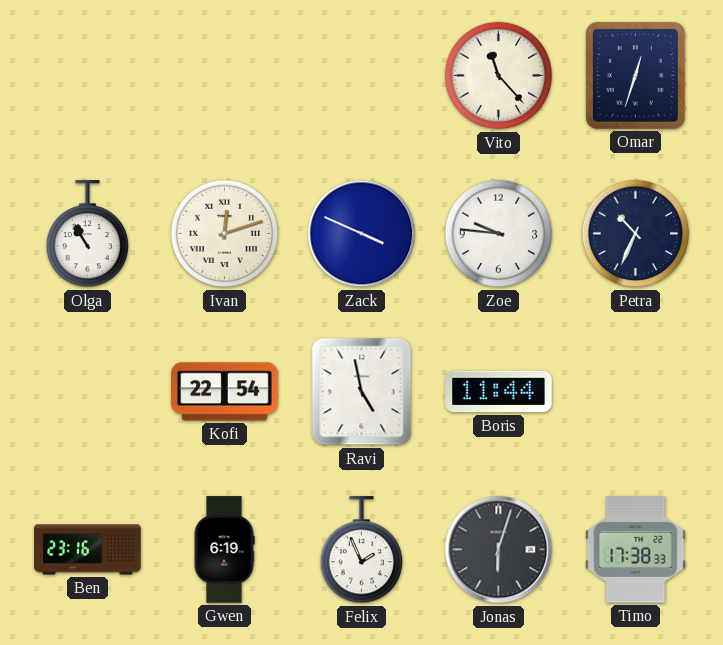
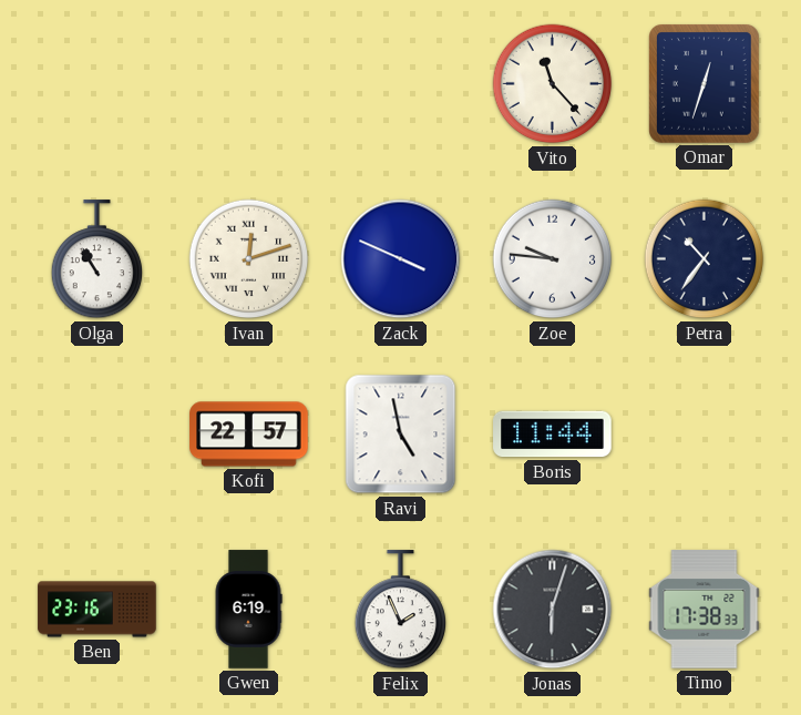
Petra: 10:34 -> 10:36
Kofi: 22:54 -> 22:57
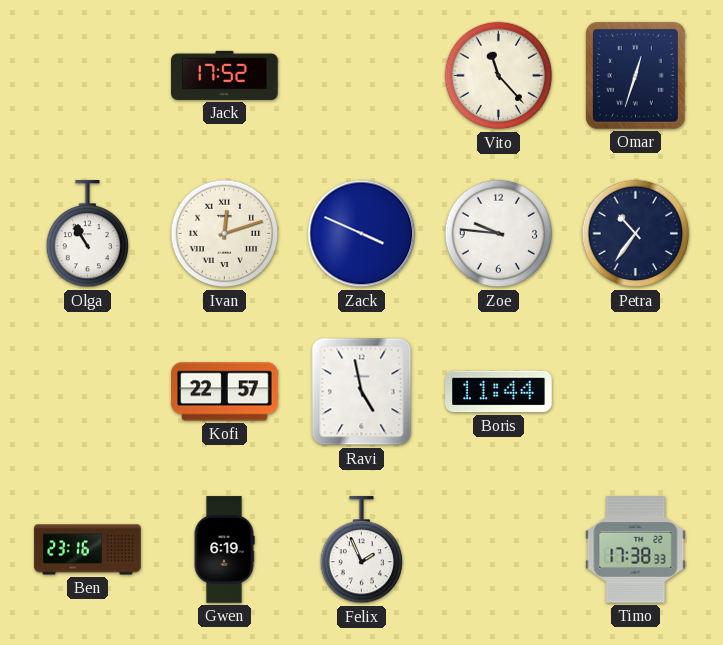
Jack: none -> 17:52
Jonas: 6:03 -> none
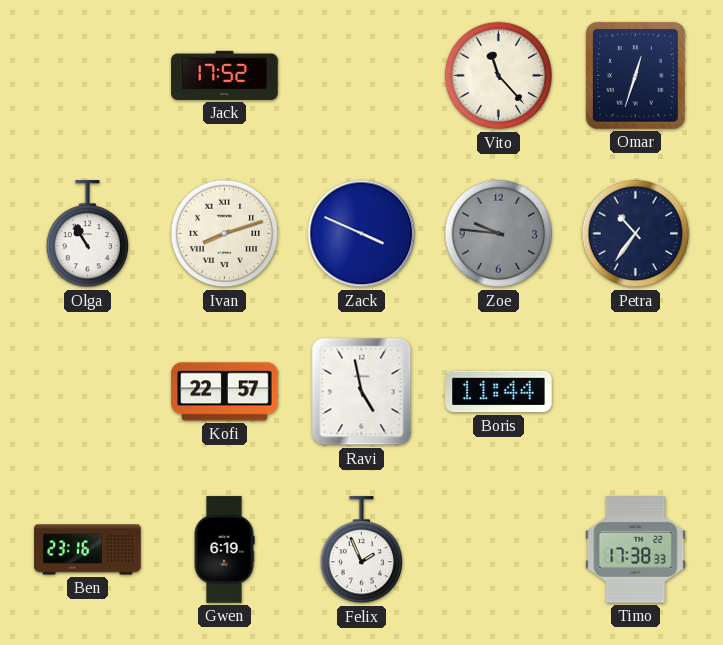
Ivan: 12:12 -> 8:12
Zoe dial: white -> grey
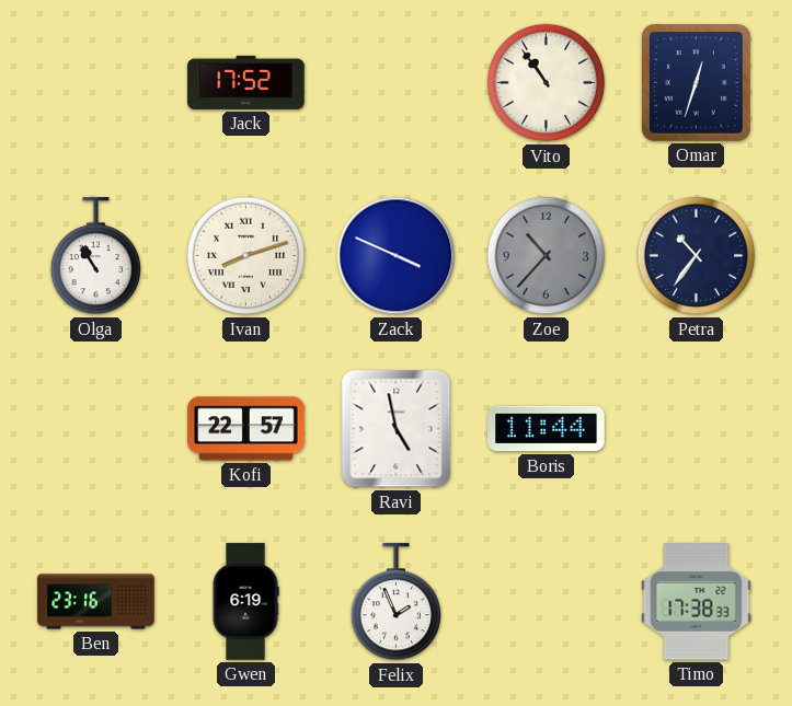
Vito: 11:23 -> 10:54
Zoe: 9:46 -> 10:37
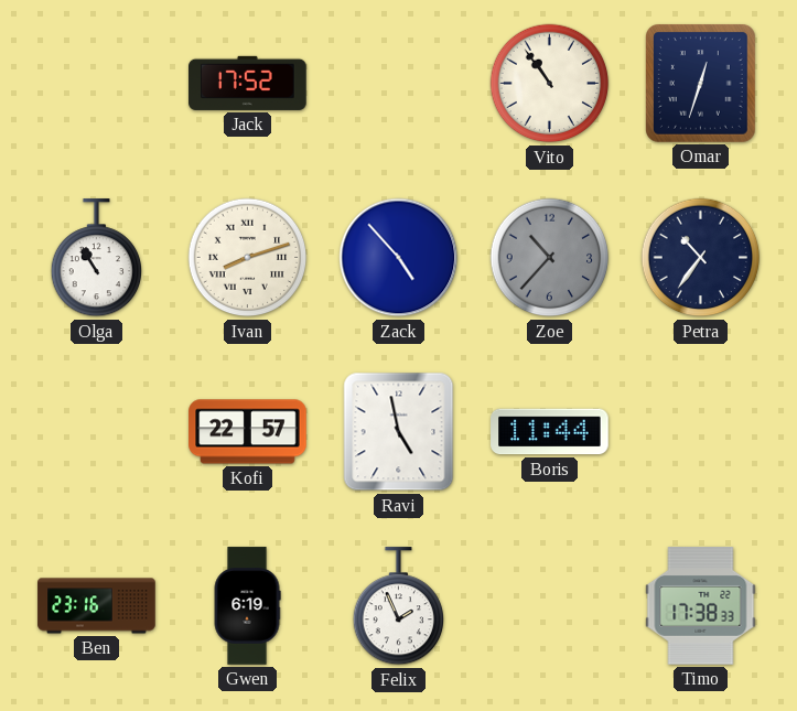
Zack: 3:49 -> 4:53
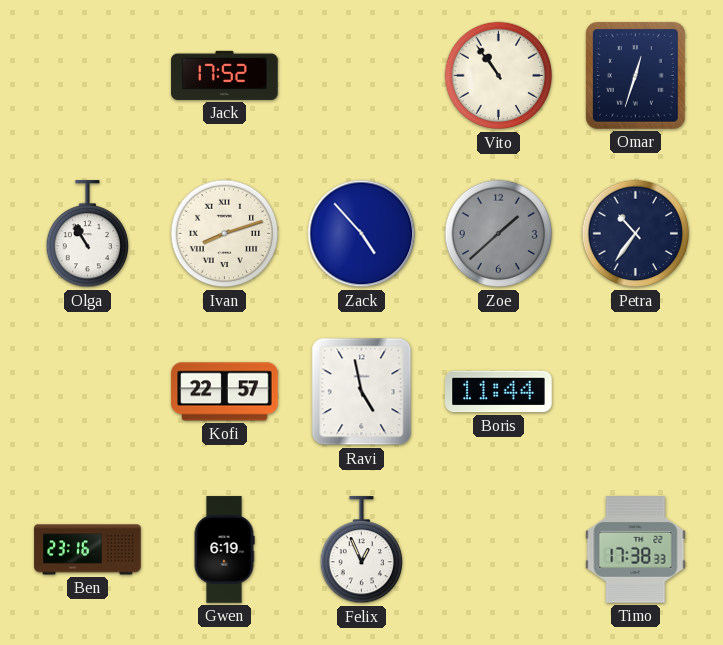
Zoe: 10:37 -> 1:38
Felix: 1:56 -> 12:56
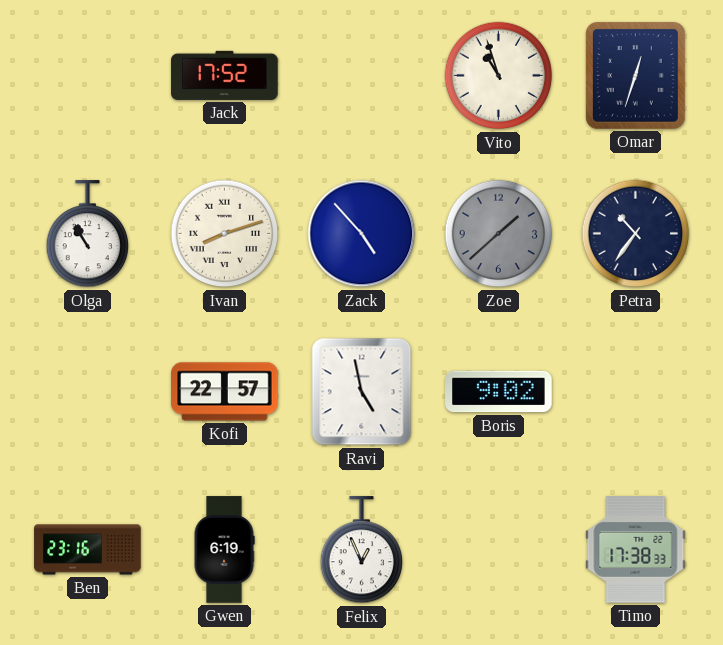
Vito: 10:54 -> 10:57
Boris: 11:44 -> 9:02
